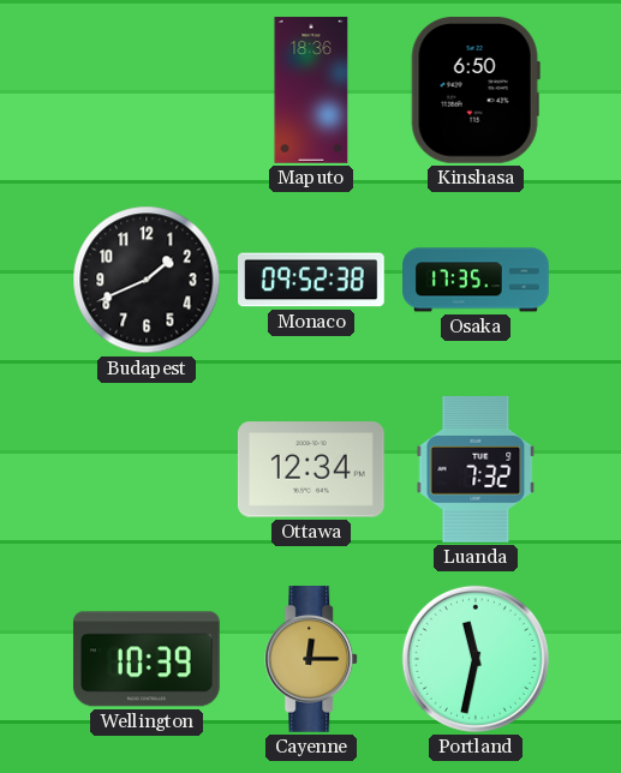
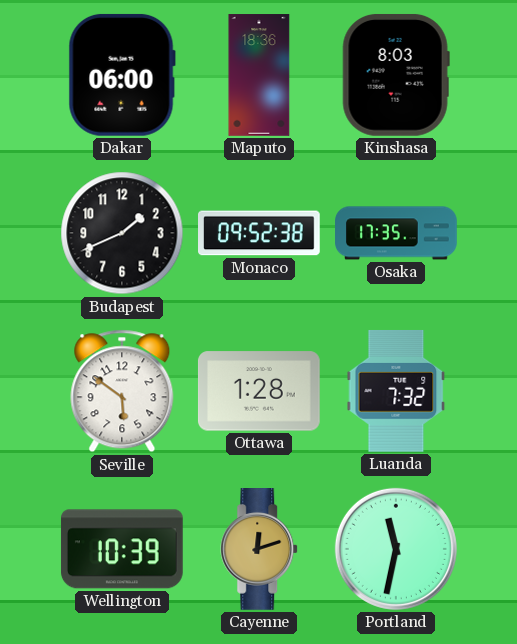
Dakar: none -> 06:00
Kinshasa: 6:50 -> 8:03
Seville: none -> 5:51
Ottawa: 12:34 -> 1:28
Cayenne: 12:15 -> 12:12
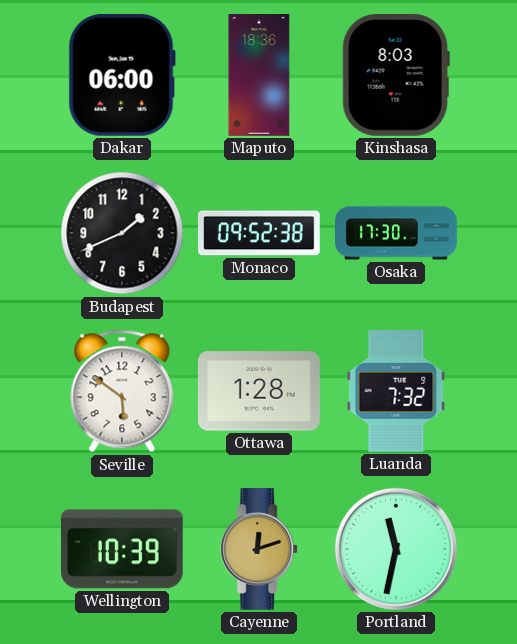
Osaka: 17:35 -> 17:30
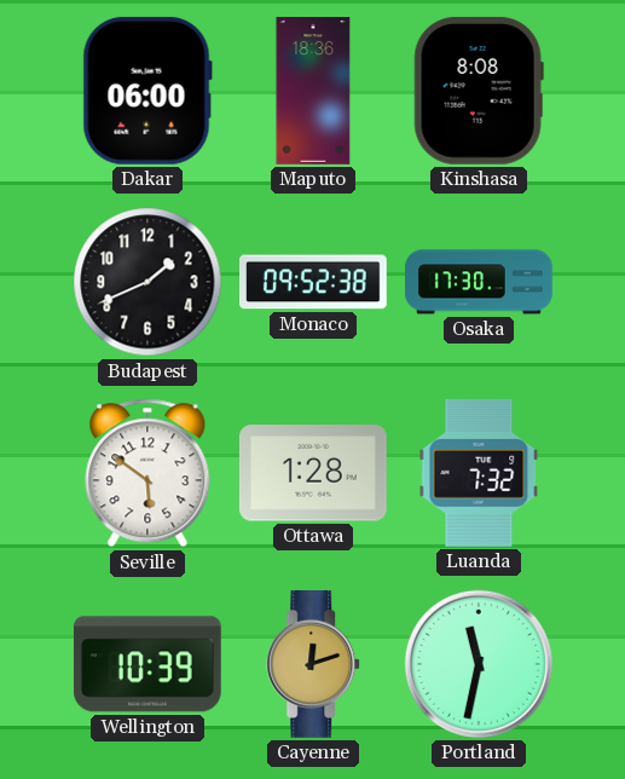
Kinshasa: 8:03 -> 8:08
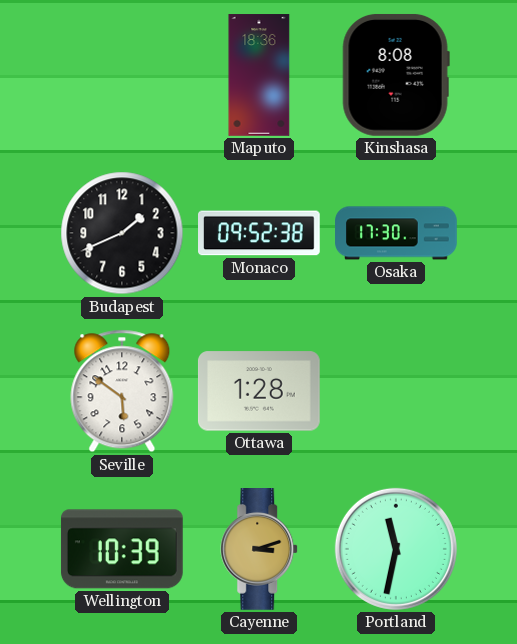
Dakar: 06:00 -> none
Luanda: 7:32 -> none
Cayenne: 12:12 -> 3:12
